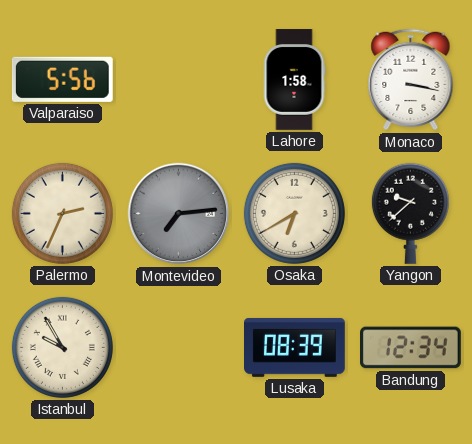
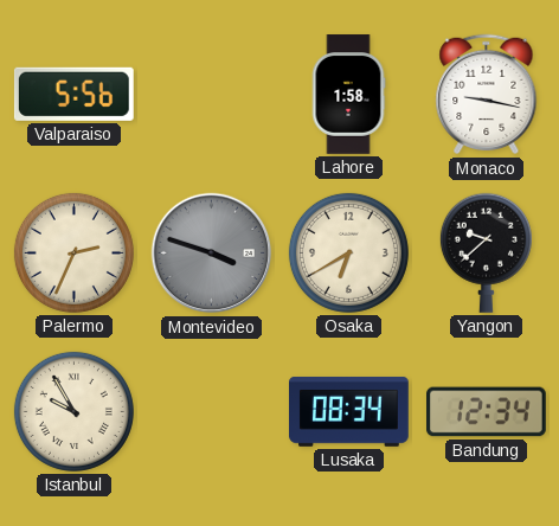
Monaco: 3:17 -> 9:17
Montevideo: 7:14 -> 3:48
Lusaka: 08:39 -> 08:34
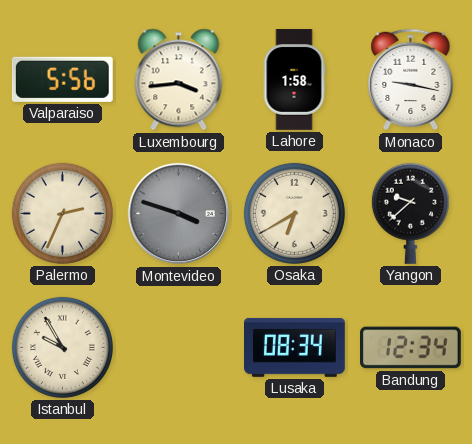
Luxembourg: none -> 3:44
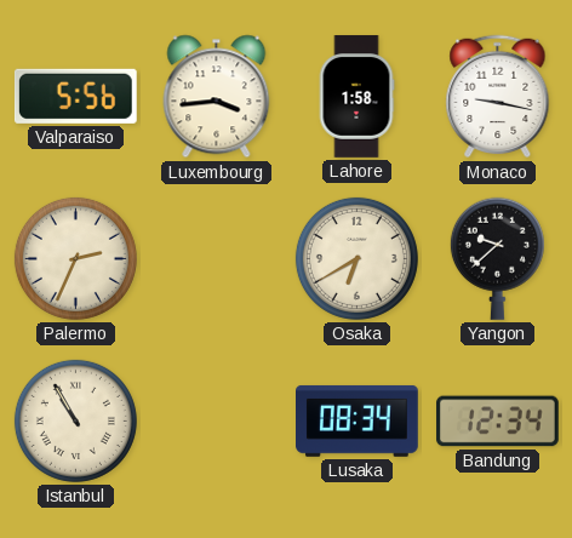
Montevideo: 3:48 -> none
Istanbul: 9:55 -> 10:55
